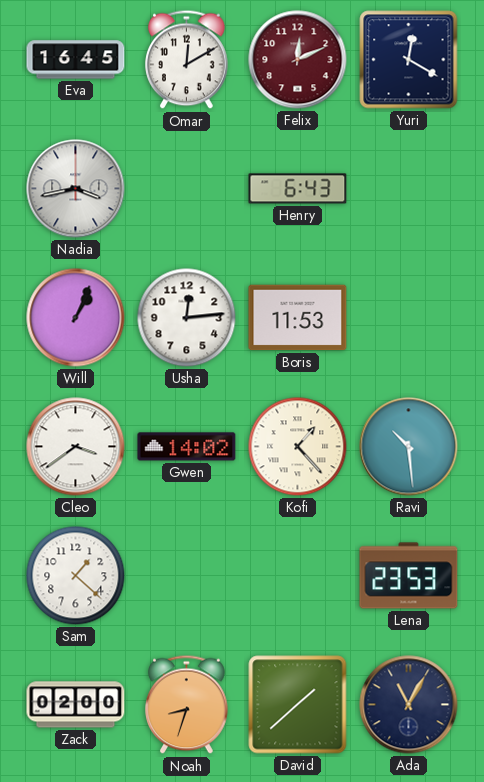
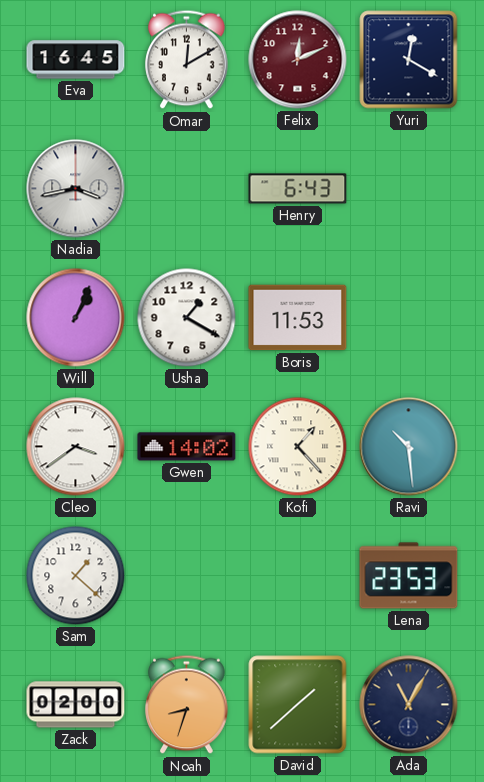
Usha: 12:14 -> 1:20
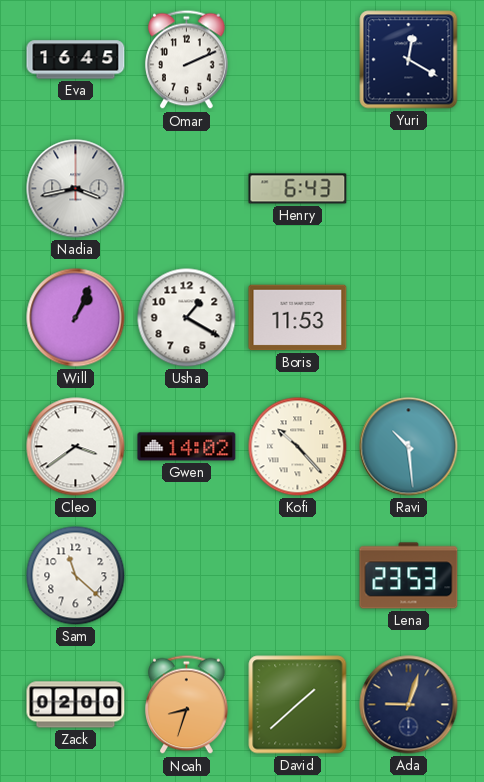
Omar: 12:10 -> 2:11
Felix: 12:11 -> none
Kofi: 1:23 -> 10:23
Sam: 1:22 -> 11:22
Ada: 11:05 -> 9:03
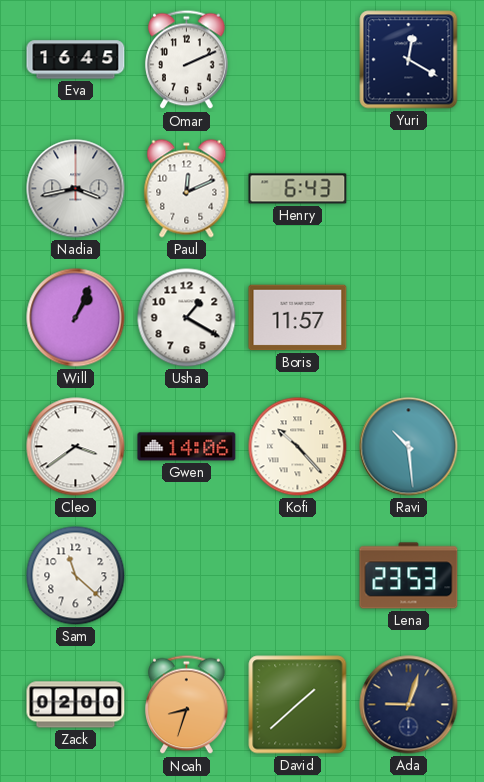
Paul: none -> 12:11
Boris: 11:53 -> 11:57
Gwen: 14:02 -> 14:06
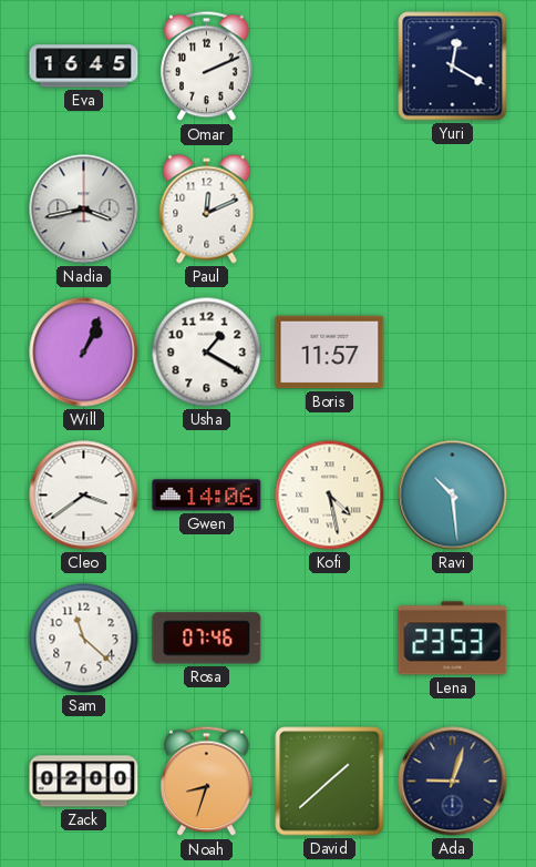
Henry: 6:43 -> none
Kofi: 10:23 -> 4:28
Rosa: none -> 07:46
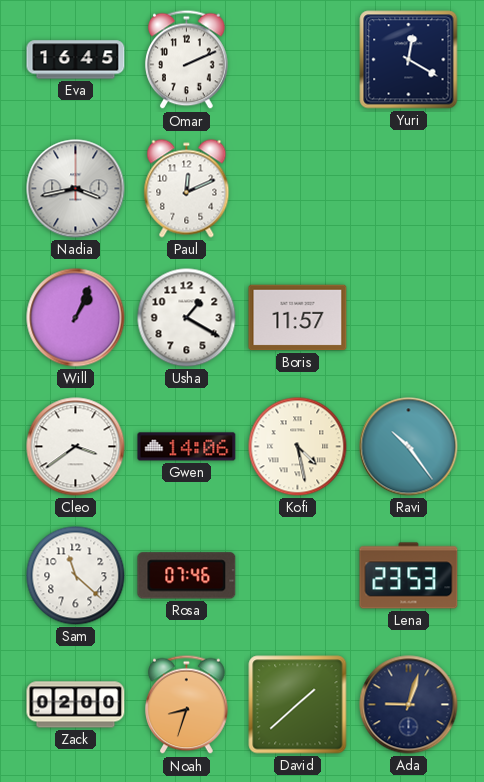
Ravi: 10:29 -> 10:24
